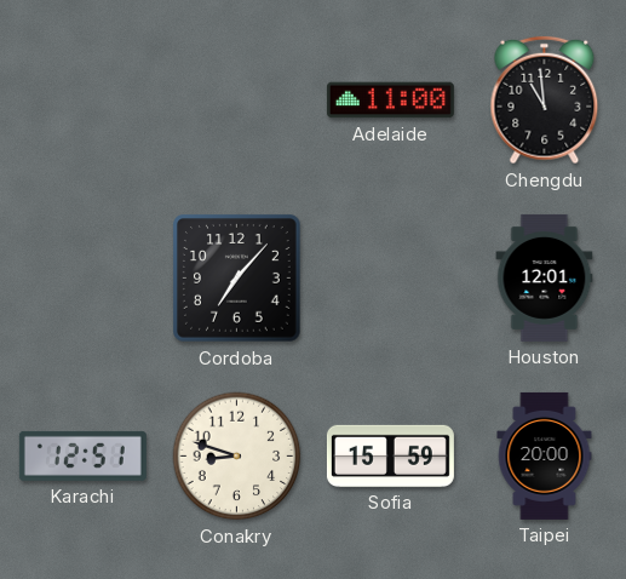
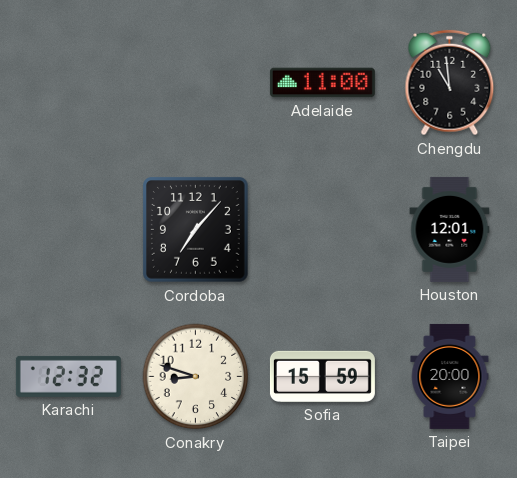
Karachi: 12:51 -> 12:32
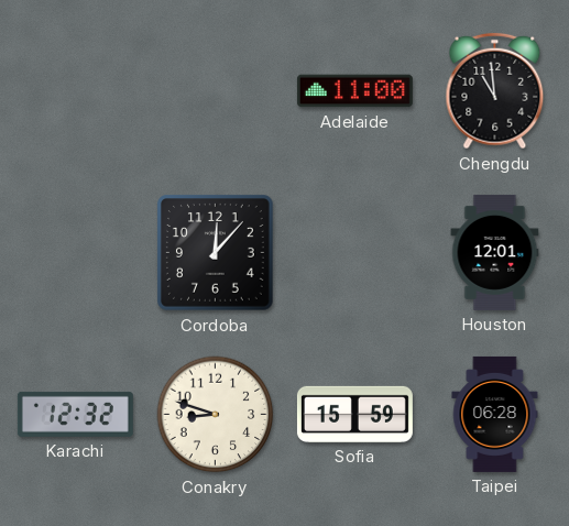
Cordoba: 7:07 -> 12:07
Taipei: 20:00 -> 06:28
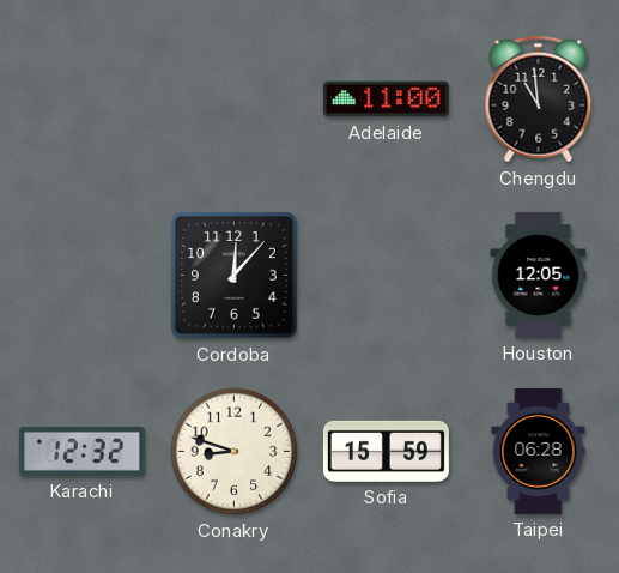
Houston: 12:01 -> 12:05
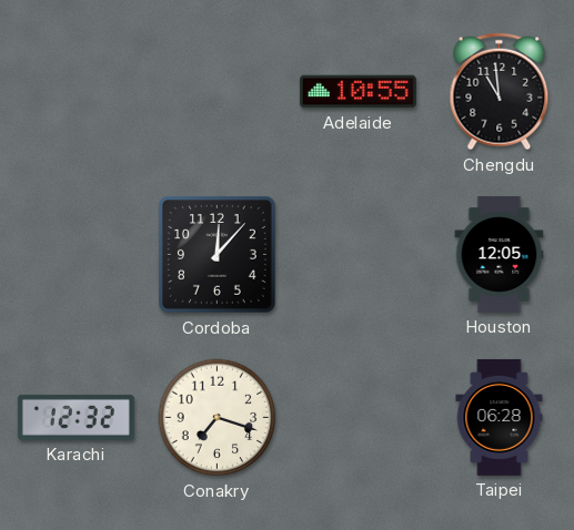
Adelaide: 11:00 -> 10:55
Conakry: 8:48 -> 7:18
Sofia: 15:59 -> none
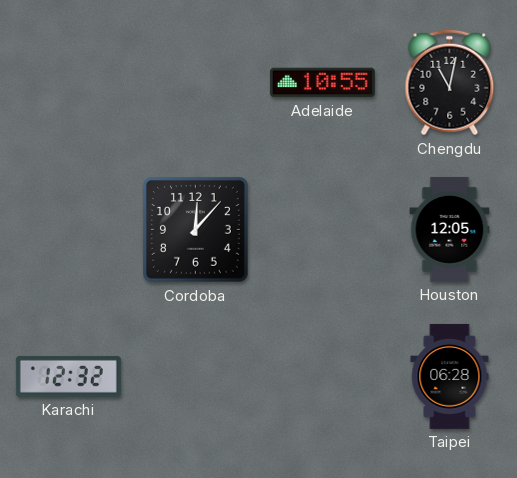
Chengdu: 10:59 -> 11:02
Conakry: 7:18 -> none
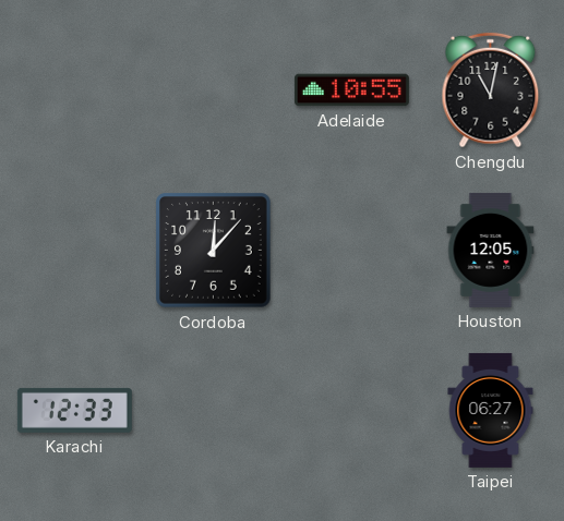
Karachi: 12:32 -> 12:33
Taipei: 06:28 -> 06:27
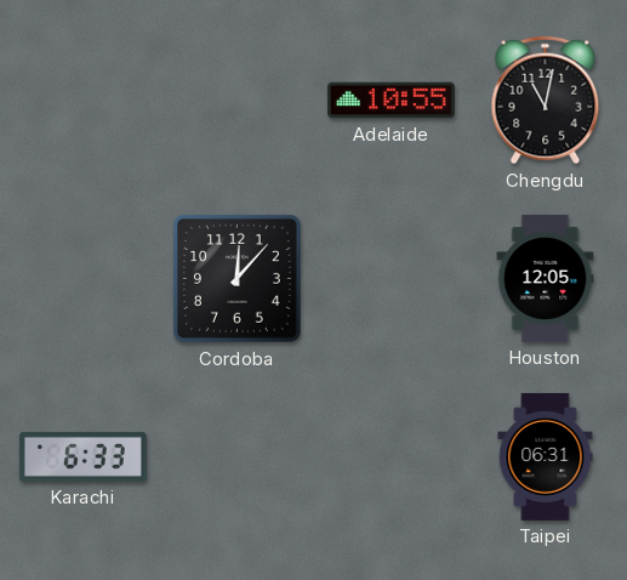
Karachi: 12:33 -> 6:33
Taipei: 06:27 -> 06:31
